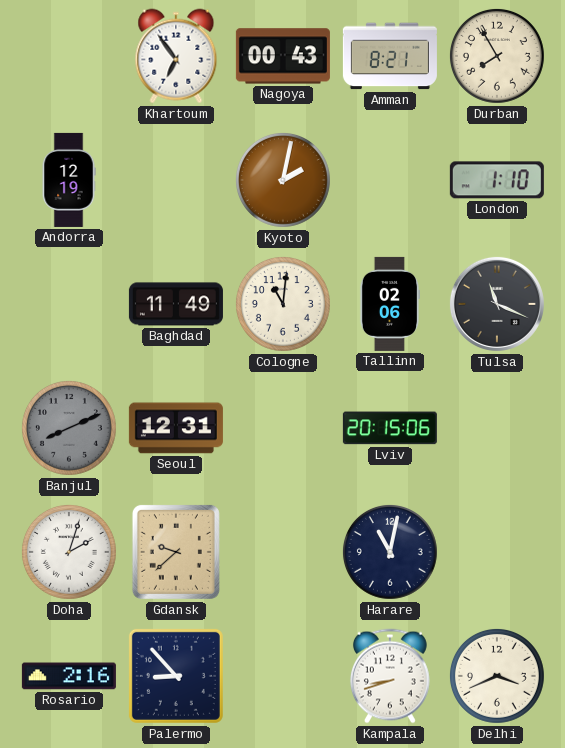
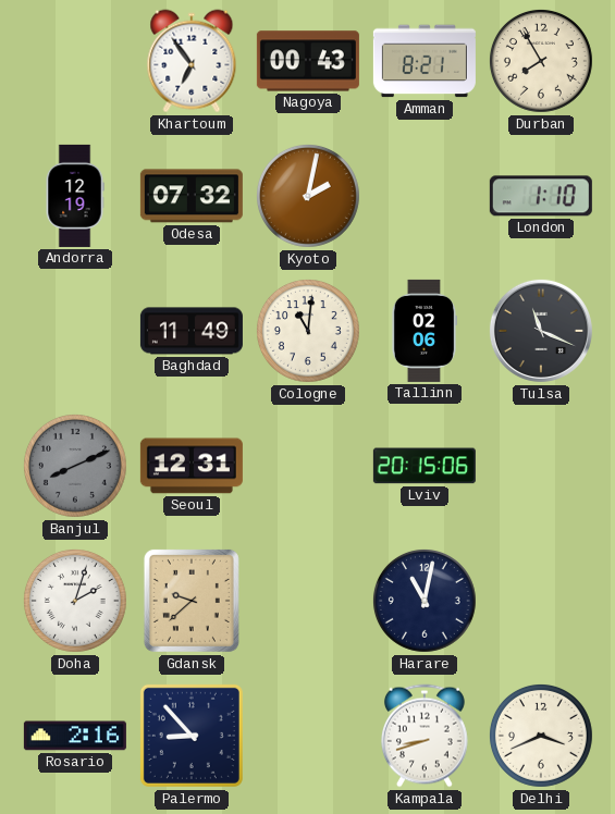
Odesa: none -> 07:32
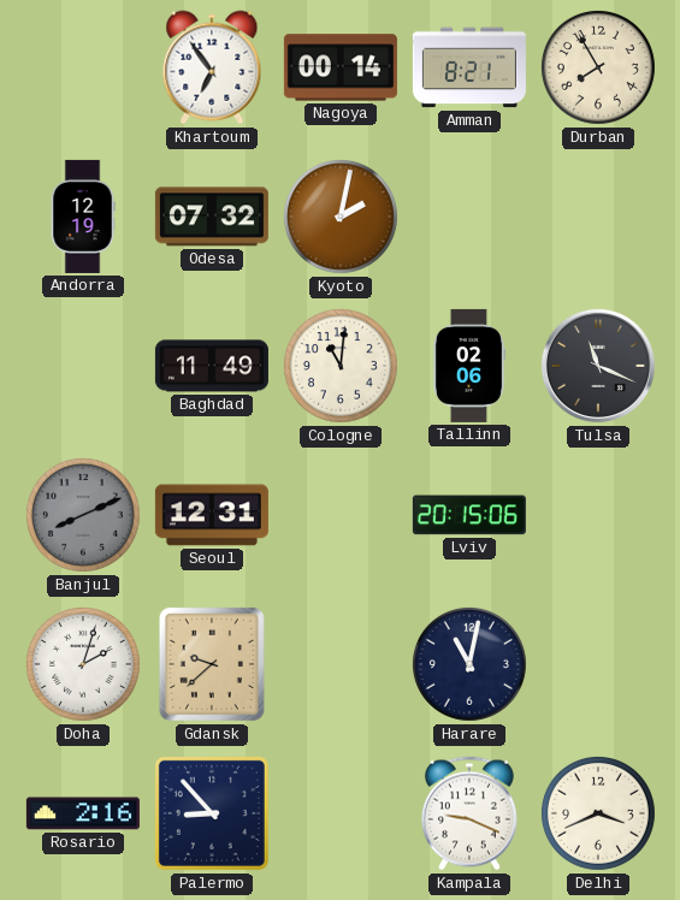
Nagoya: 00:43 -> 00:14
London: 1:10 -> none
Kampala: 8:42 -> 9:19
